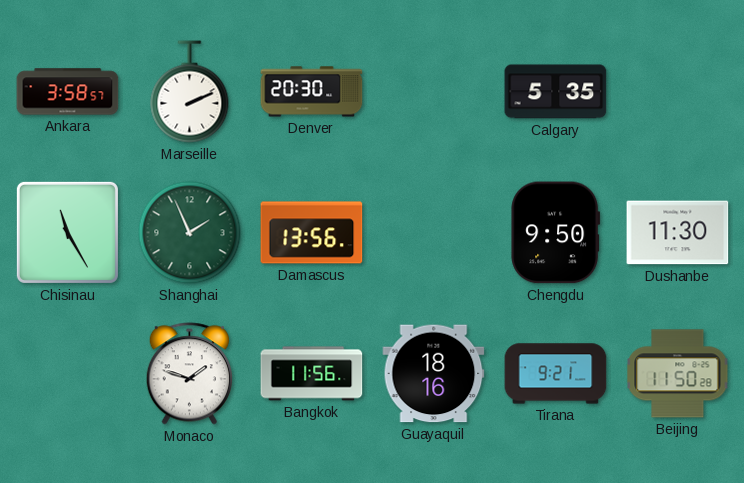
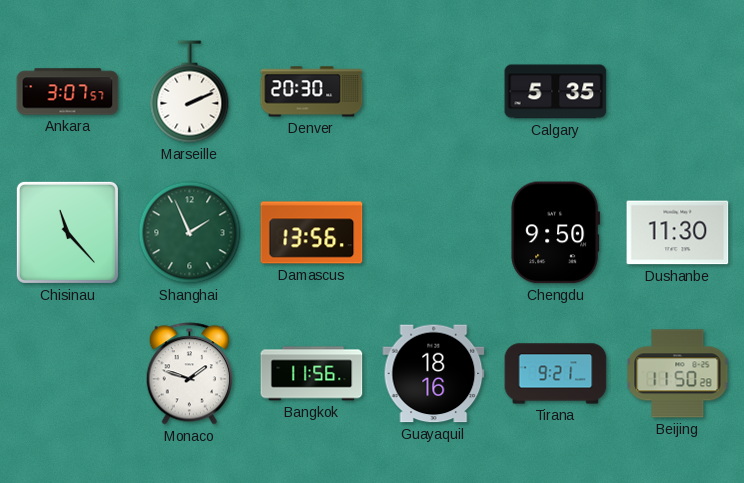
Ankara: 3:58 -> 3:07
Chisinau: 11:25 -> 11:23
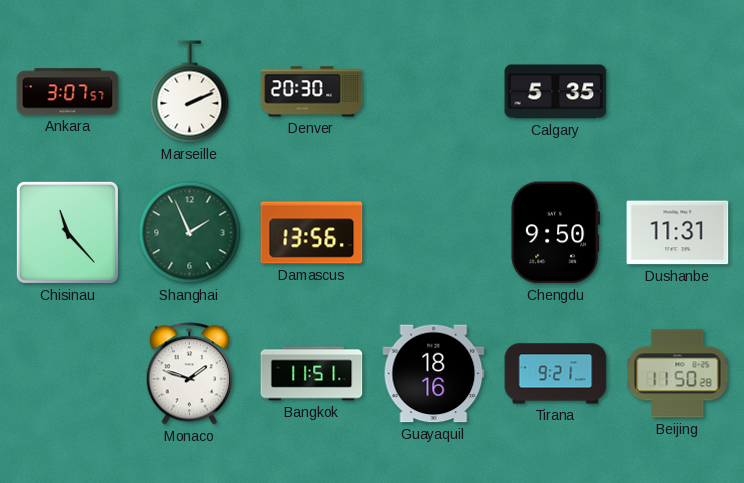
Dushanbe: 11:30 -> 11:31
Bangkok: 11:56 -> 11:51
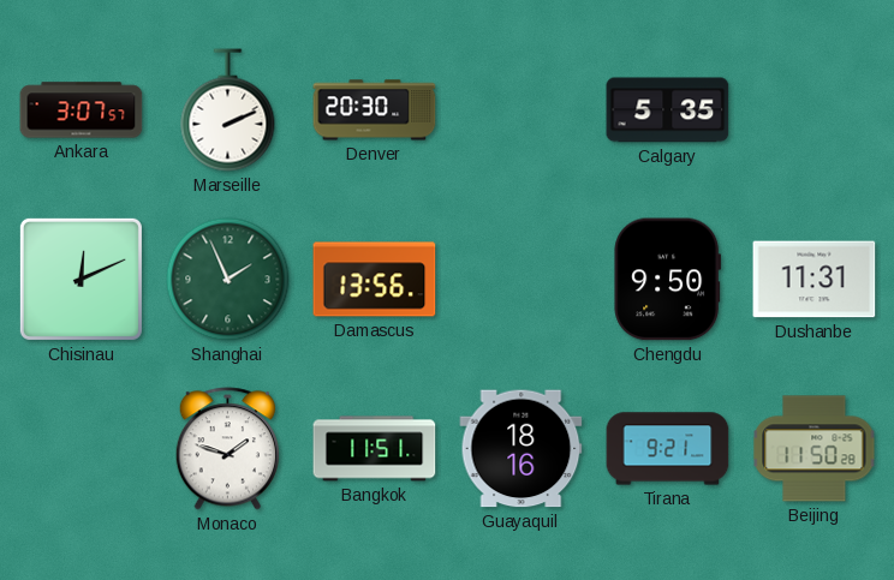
Chisinau: 11:23 -> 12:11
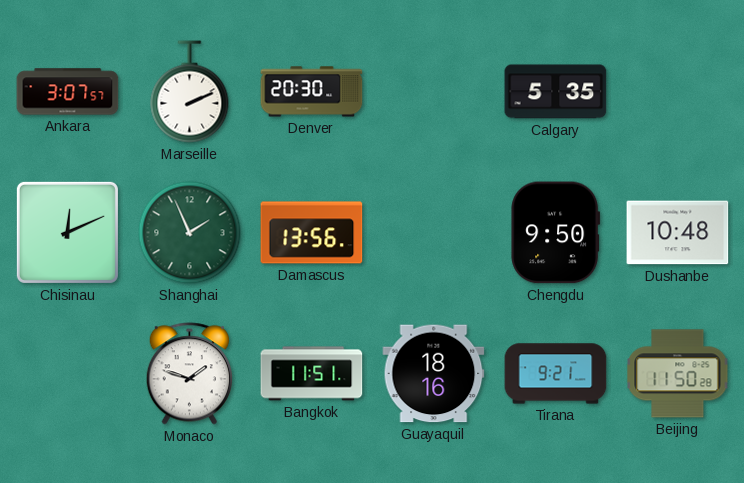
Dushanbe: 11:31 -> 10:48
